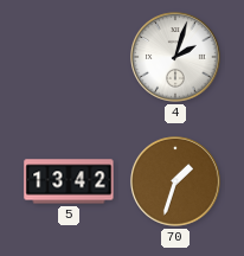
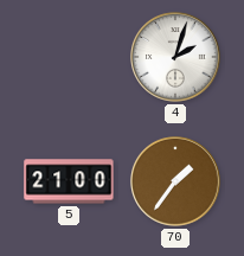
5: 13:42 -> 21:00
70: 1:33 -> 1:36
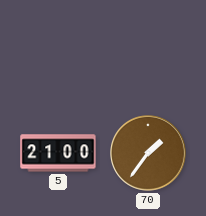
4: 2:03 -> none
